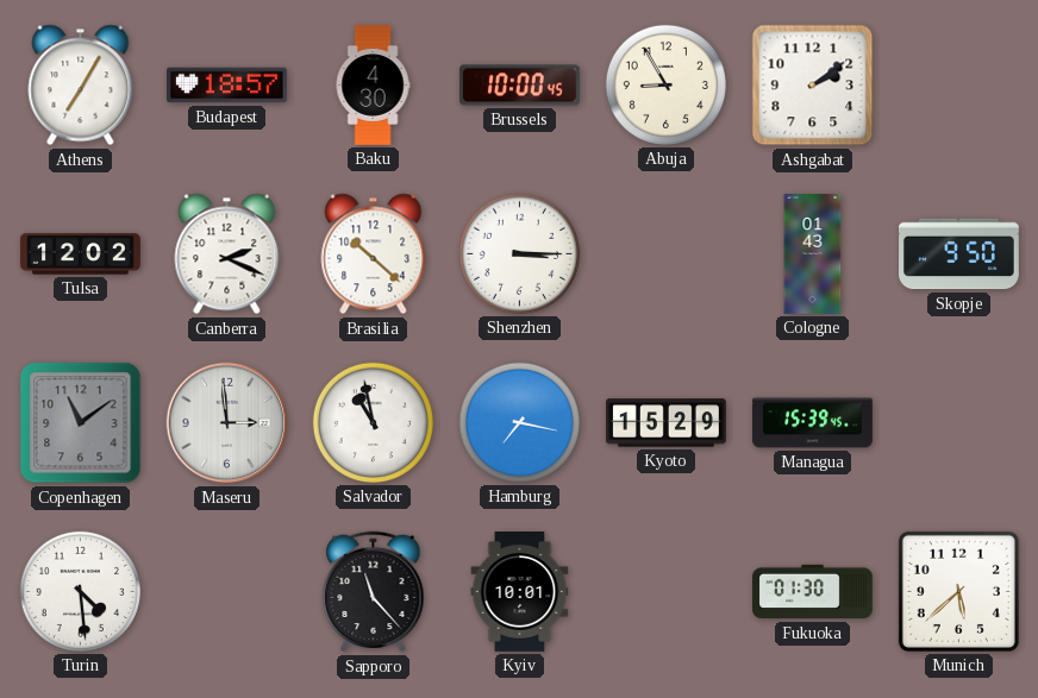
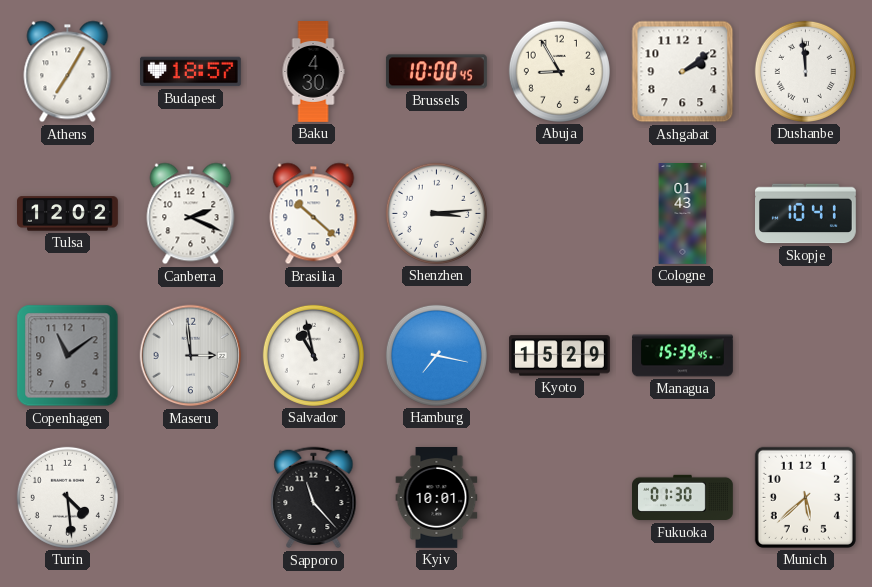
Dushanbe: none -> 11:59
Shenzhen: 3:15 -> 3:14
Skopje: 9:50 -> 10:41
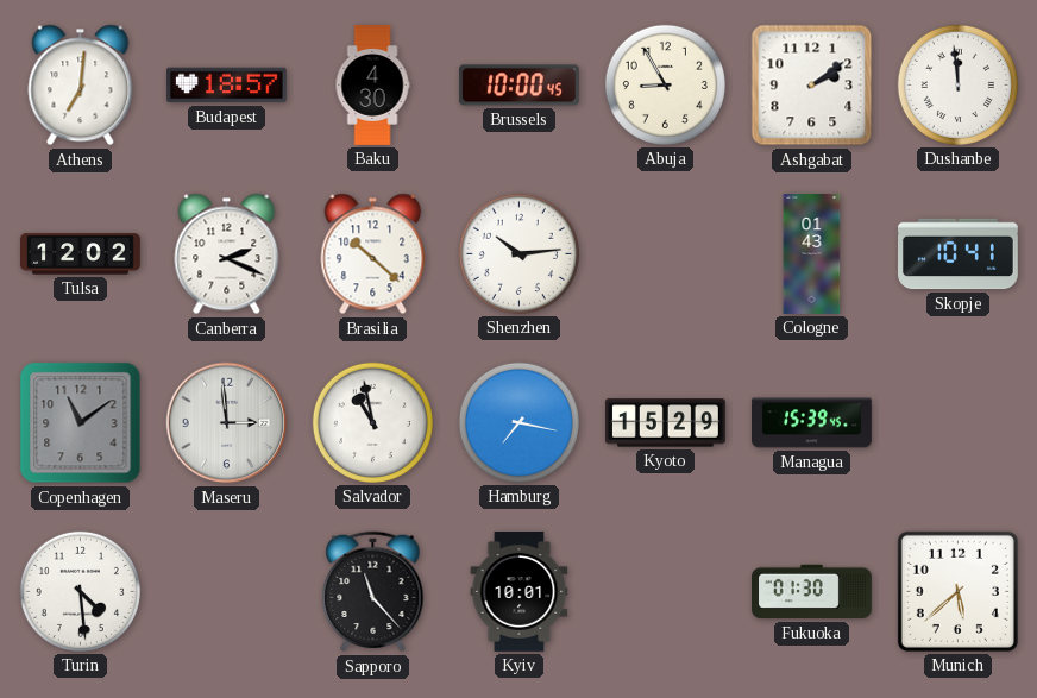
Athens: 7:05 -> 7:01
Shenzhen: 3:14 -> 10:14
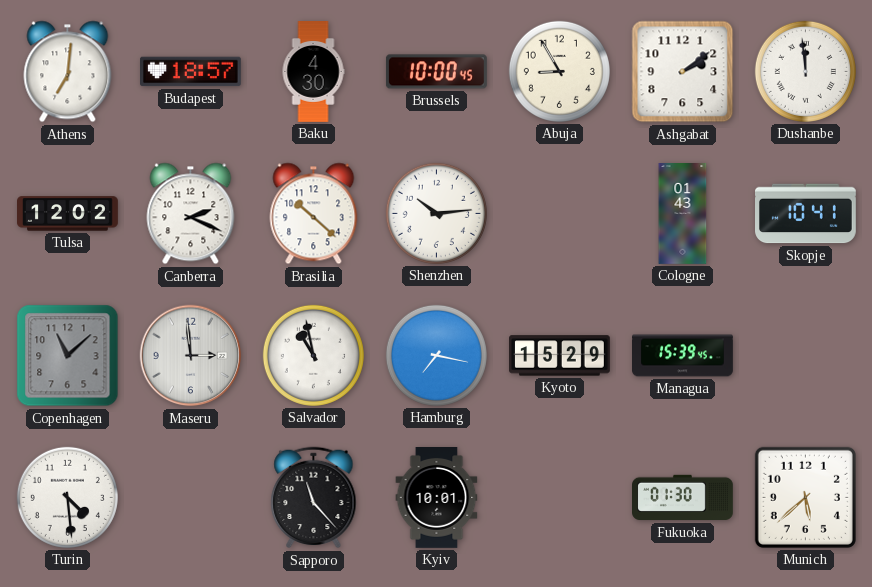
Copenhagen: 11:09 -> 11:08
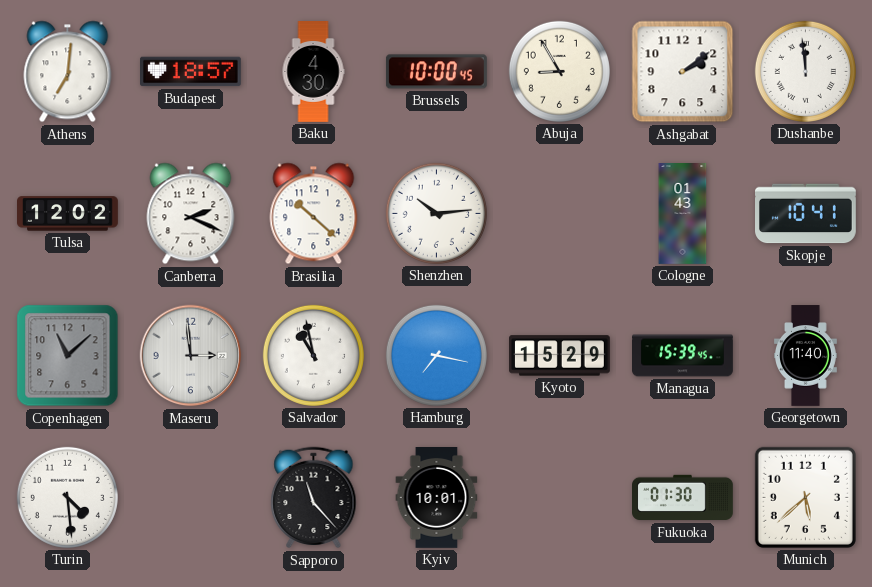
Georgetown: none -> 11:40
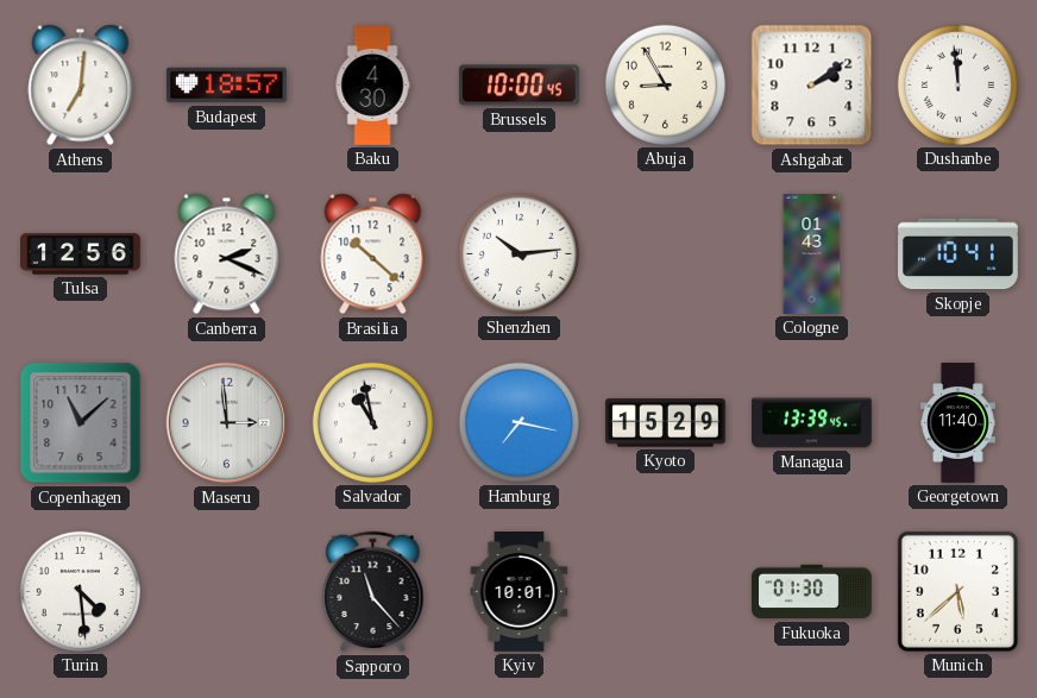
Tulsa: 12:02 -> 12:56
Managua: 15:39 -> 13:39
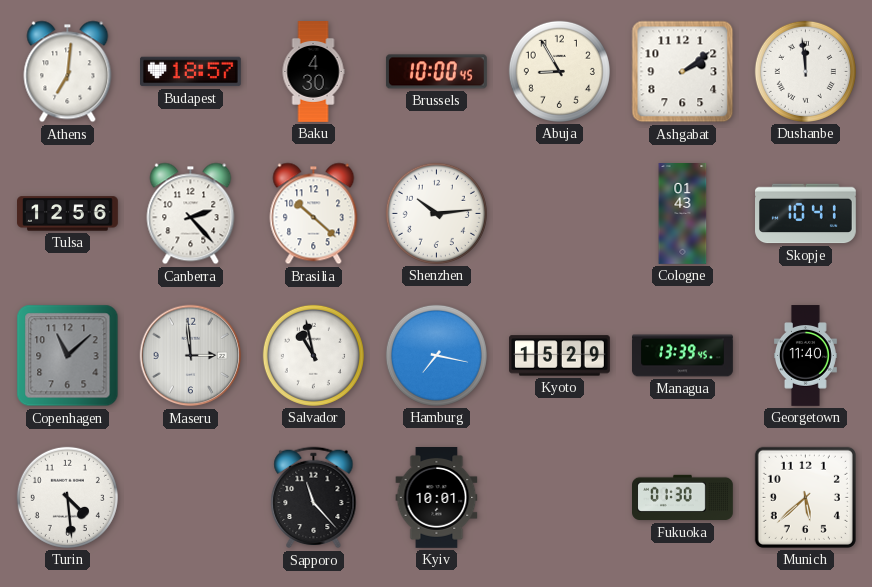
Canberra: 2:19 -> 2:23
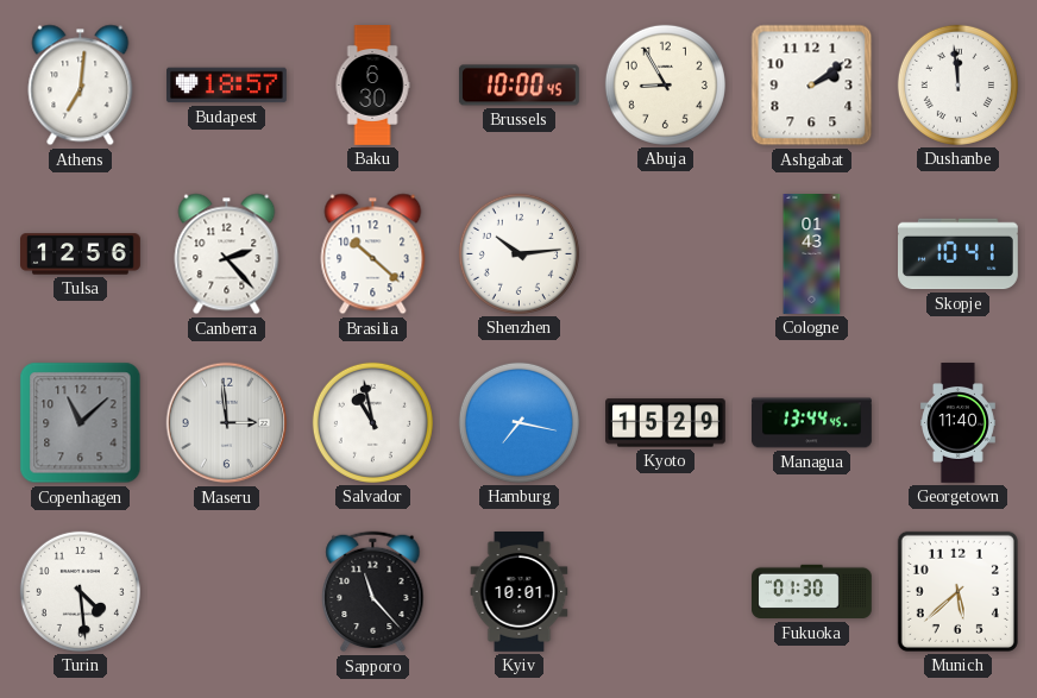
Baku: 4:30 -> 6:30
Managua: 13:39 -> 13:44
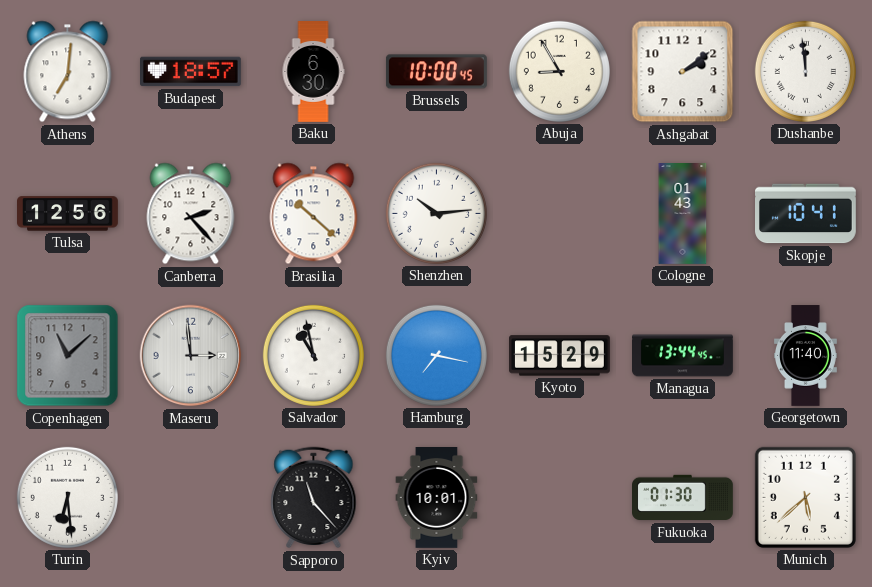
Turin: 4:29 -> 6:29
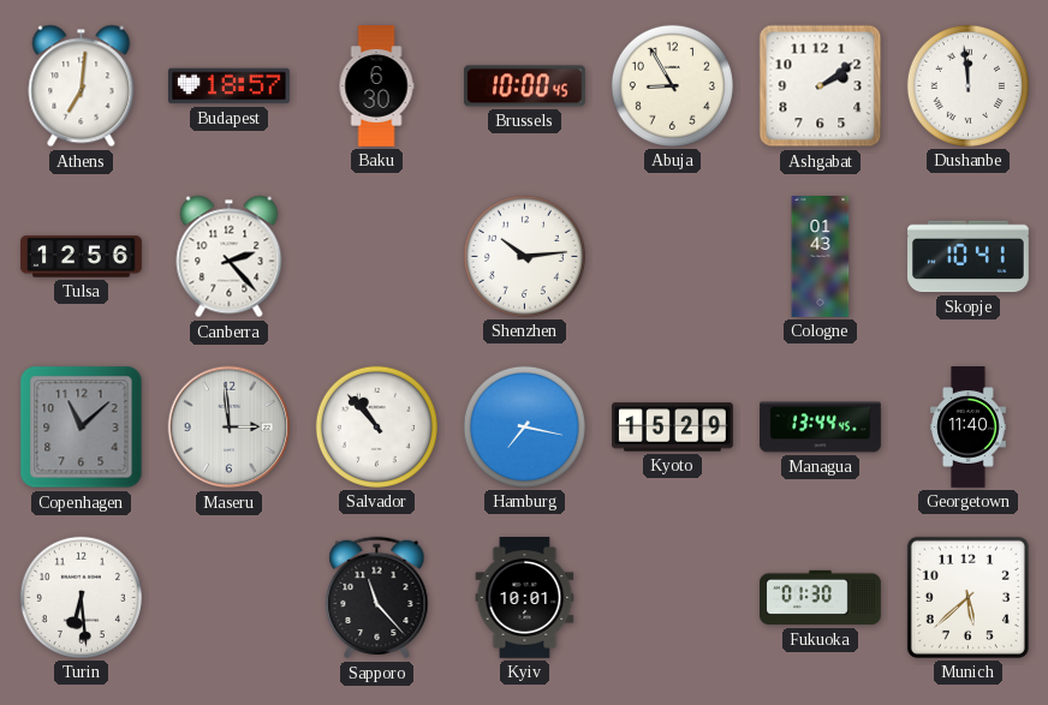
Brasilia: 10:22 -> none
Salvador: 10:58 -> 10:53
